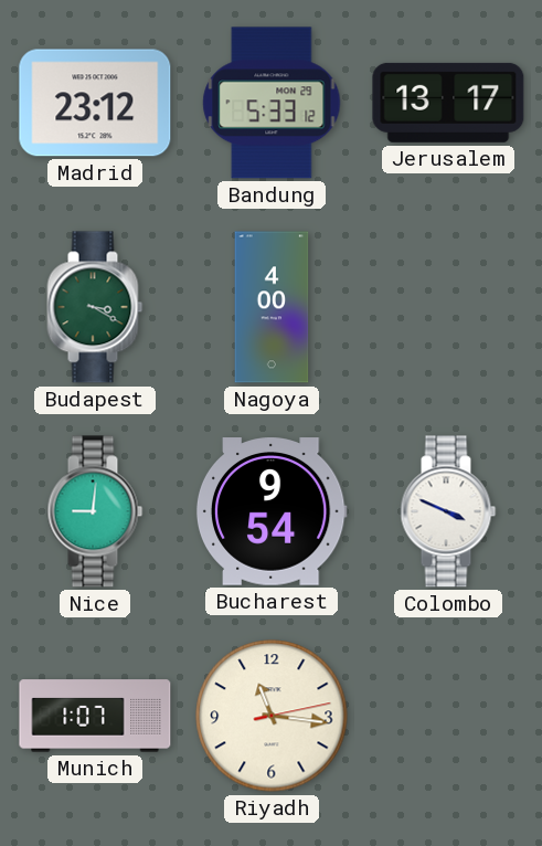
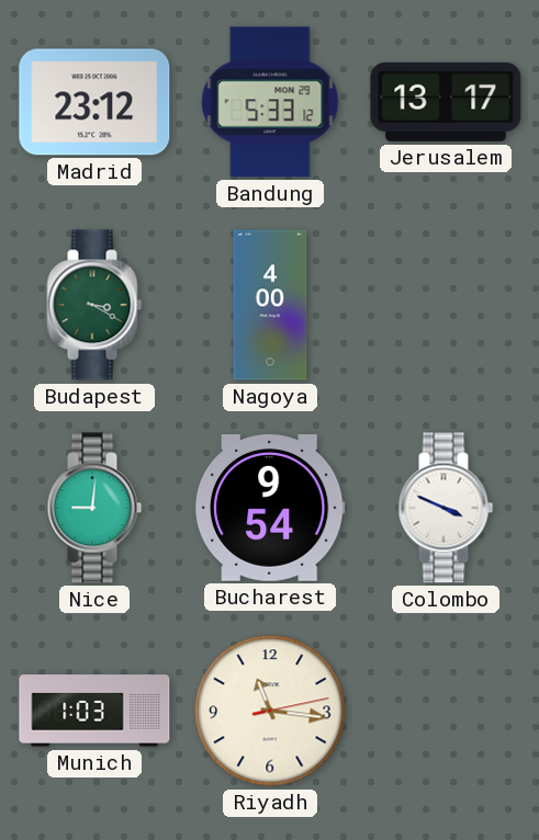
Munich: 1:07 -> 1:03
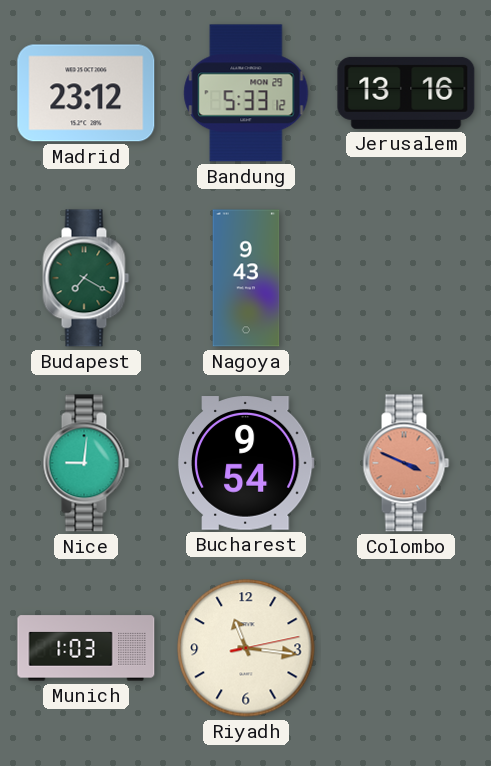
Jerusalem: 13:17 -> 13:16
Budapest: 3:20 -> 7:20
Nagoya: 4:00 -> 9:43
Colombo dial: white -> salmon
